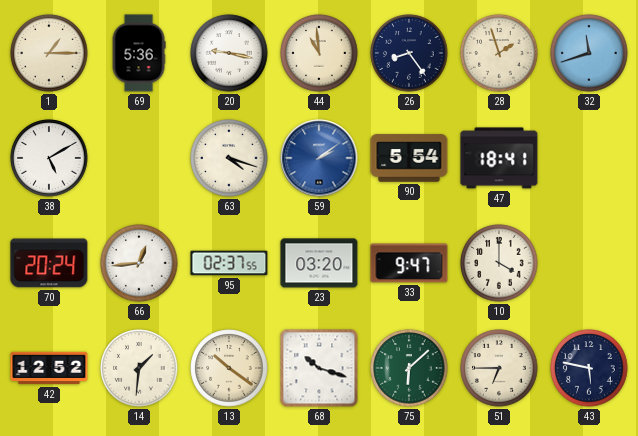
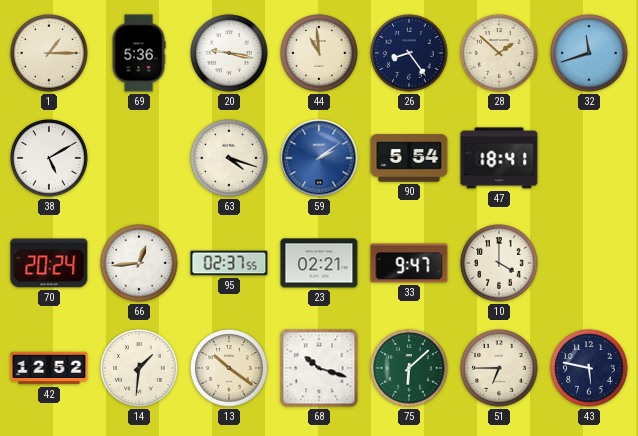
28: 1:57 -> 1:52
23: 03:20 -> 02:21
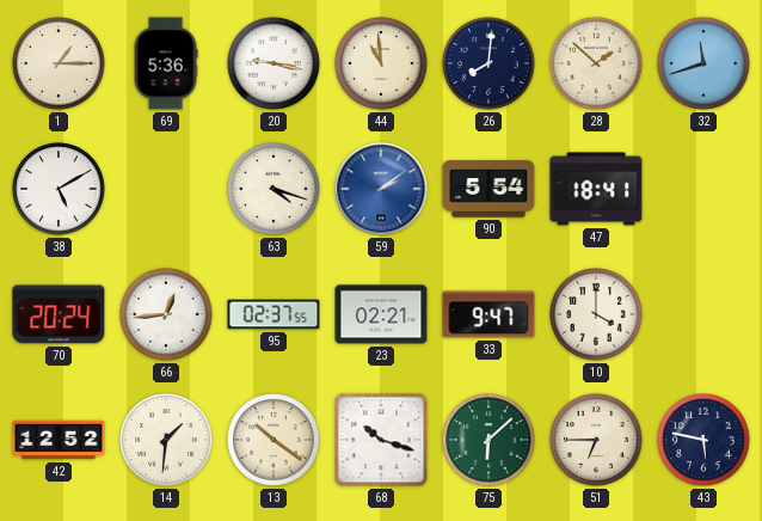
26: 8:24 -> 8:01
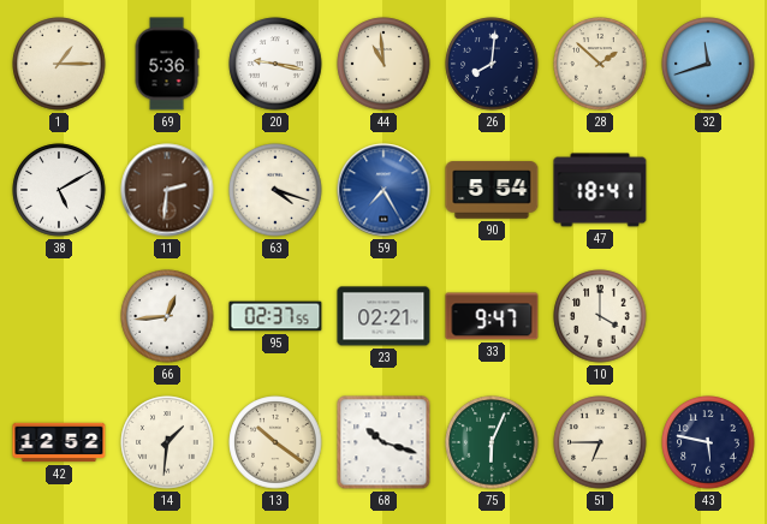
11: none -> 2:31
59: 2:09 -> 7:25
70: 20:24 -> none
75: 6:08 -> 6:04
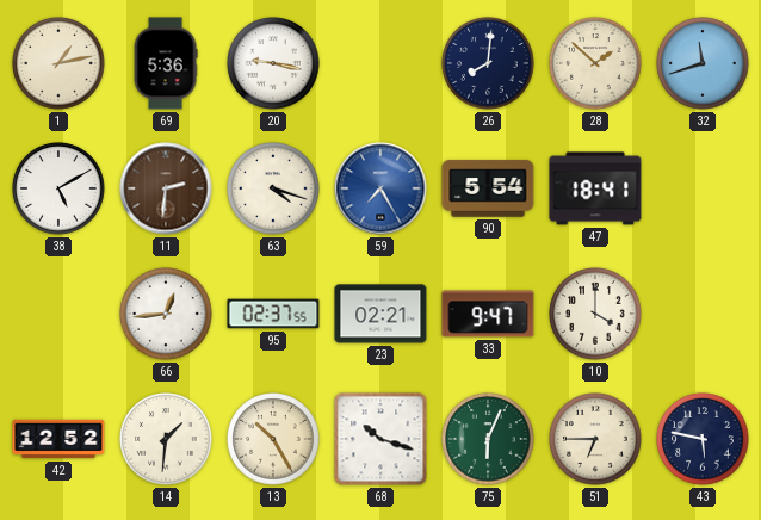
1: 1:15 -> 1:13
44: 10:59 -> none
13: 10:21 -> 10:25
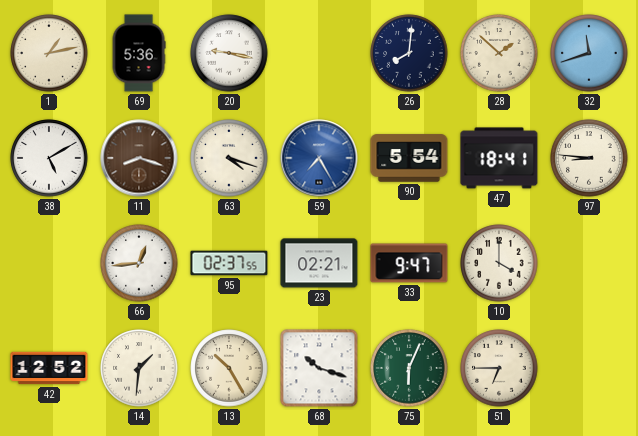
11: 2:31 -> 8:18
97: none -> 8:46
43: 5:47 -> none
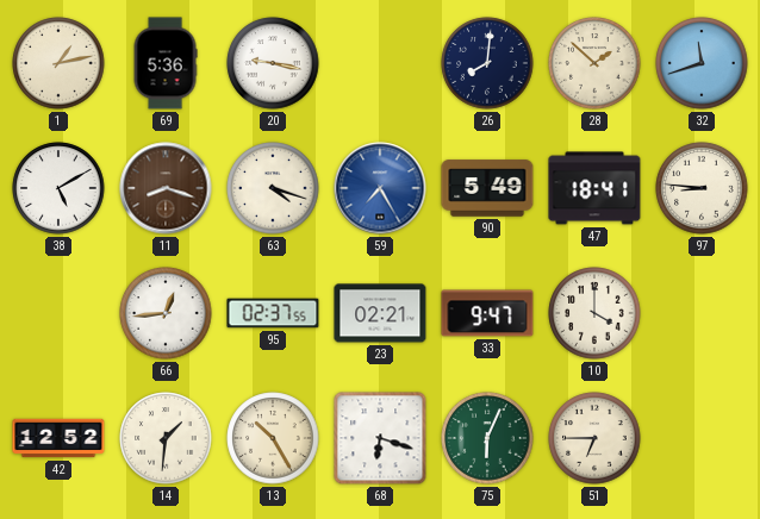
90: 5:54 -> 5:49
68: 10:18 -> 6:18
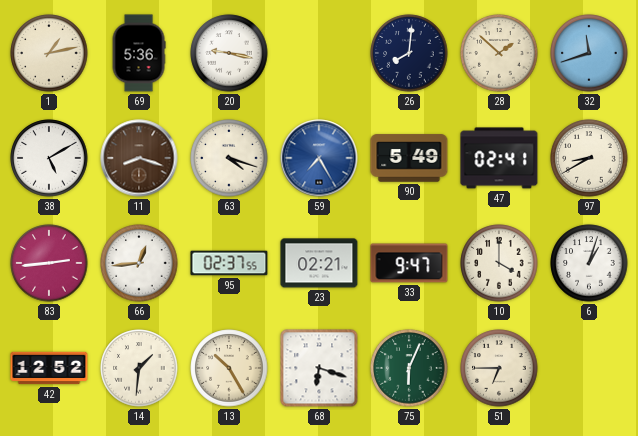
47: 18:41 -> 02:41
97: 8:46 -> 8:40
83: none -> 2:44
6: none -> 1:03
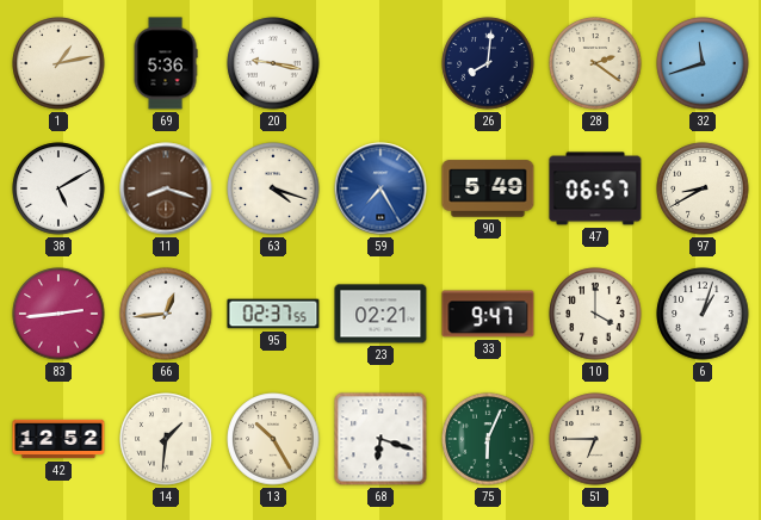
28: 1:52 -> 2:21
47: 02:41 -> 06:57
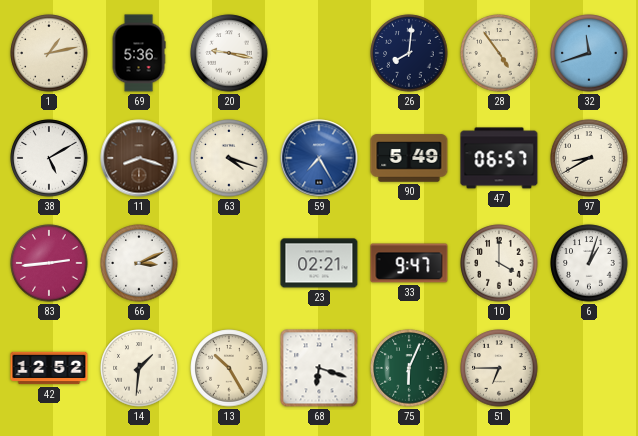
28: 2:21 -> 4:54
66: 12:44 -> 3:11
95: 02:37 -> none
